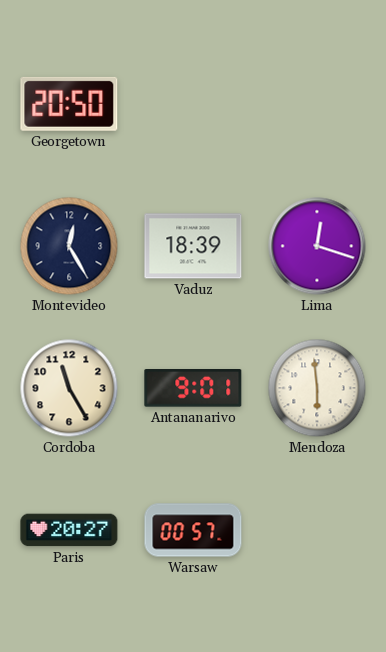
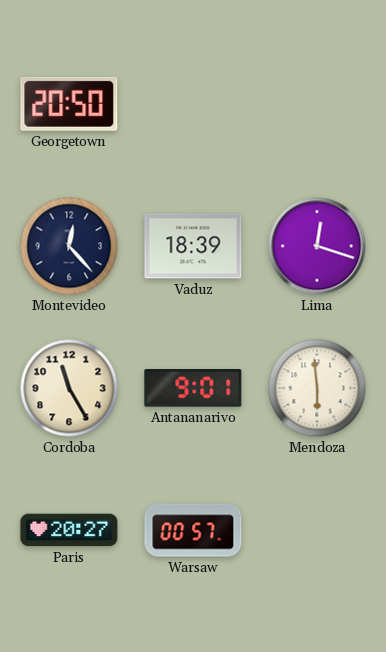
Montevideo: 12:25 -> 12:23
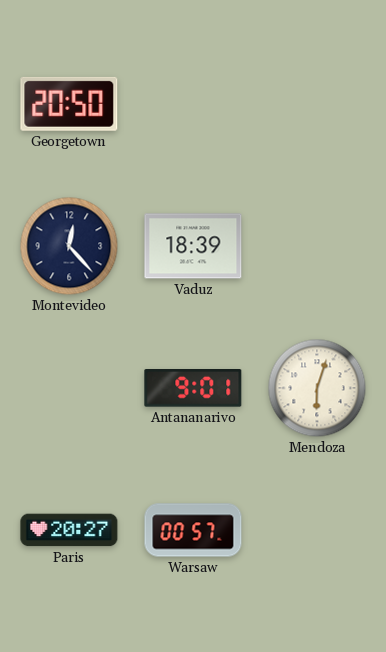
Lima: 12:18 -> none
Cordoba: 11:25 -> none
Mendoza: 5:59 -> 6:03
